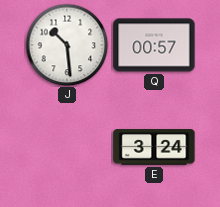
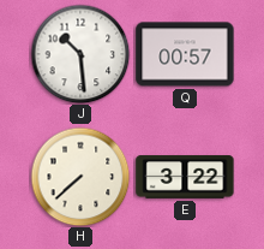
H: none -> 7:38
E: 3:24 -> 3:22
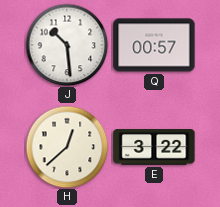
H: 7:38 -> 12:38
